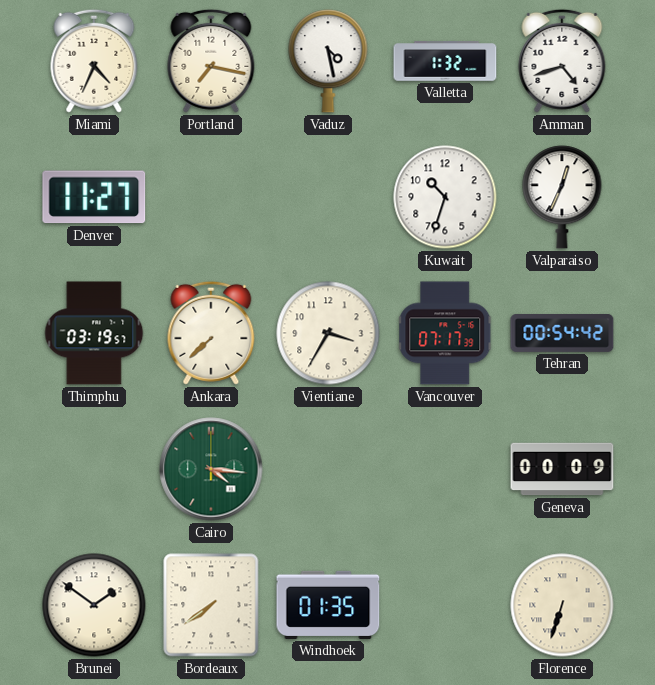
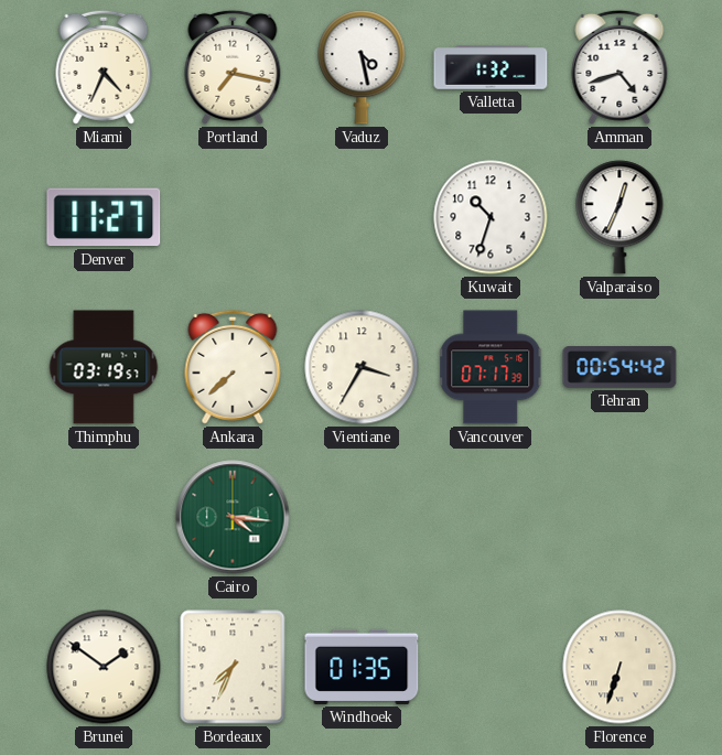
Geneva: 00:09 -> none
Bordeaux: 7:39 -> 7:34
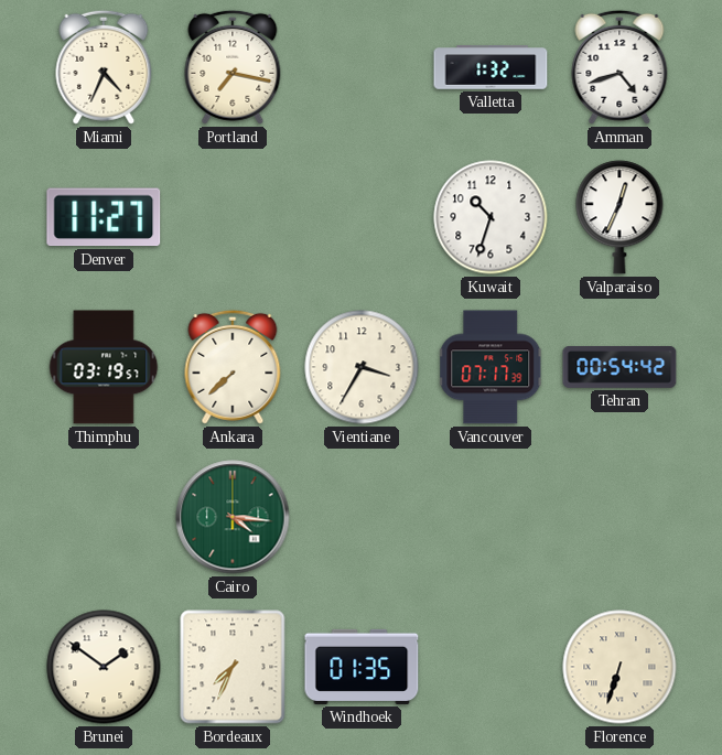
Vaduz: 4:28 -> none
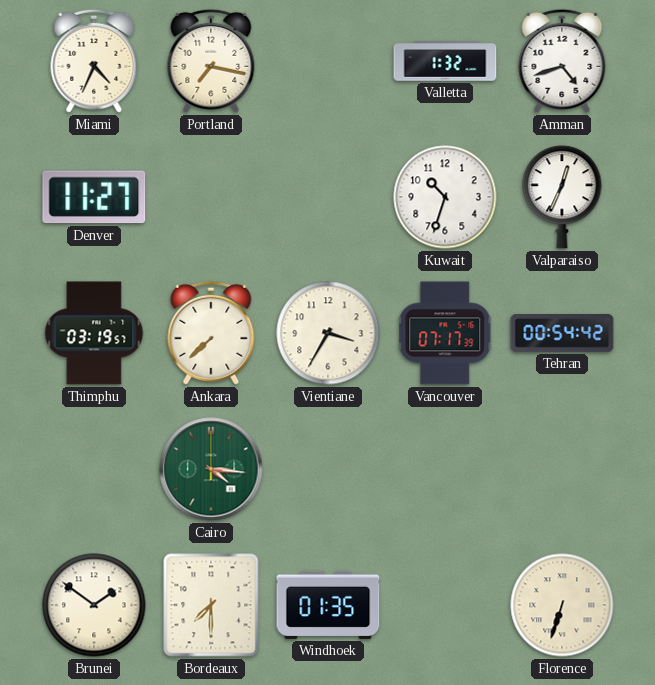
Bordeaux: 7:34 -> 7:30
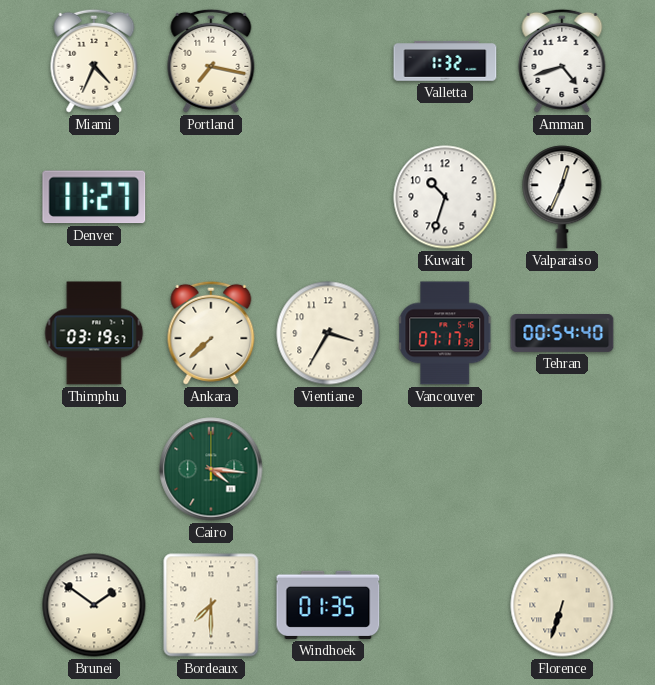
Tehran: 00:54:42 -> 00:54:40
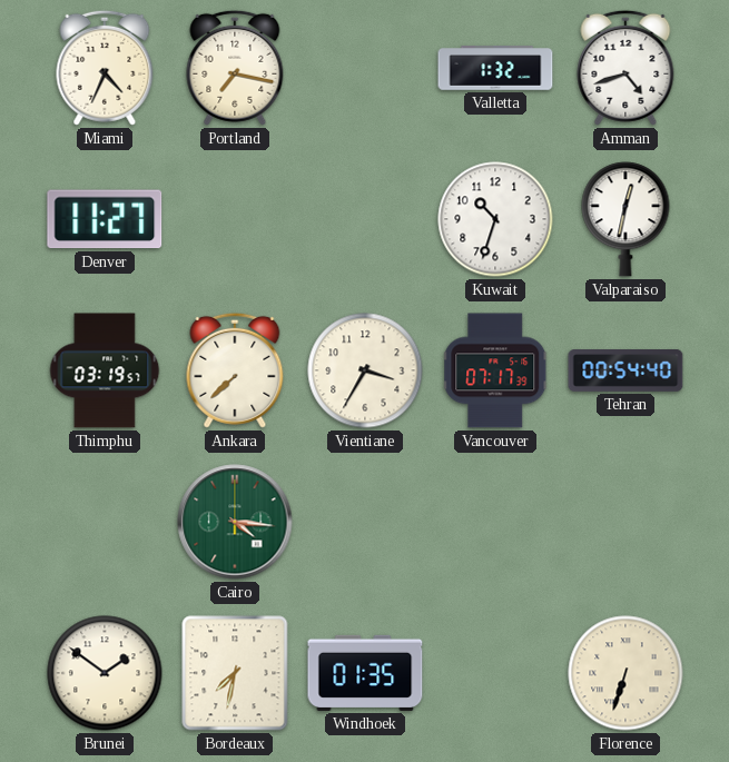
Valparaiso: 12:34 -> 12:32
Bordeaux: 7:30 -> 7:32
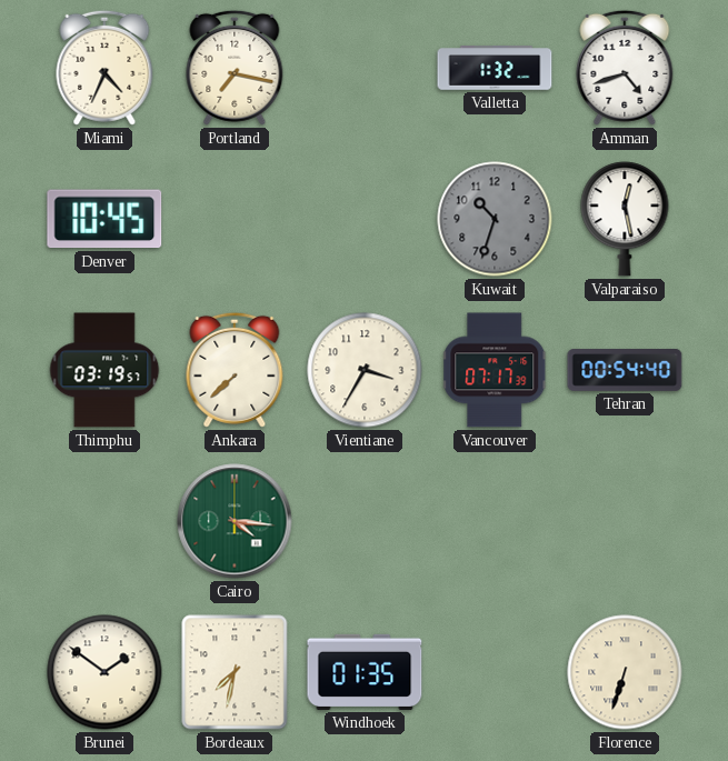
Denver: 11:27 -> 10:45
Kuwait dial: white -> grey
Valparaiso: 12:32 -> 12:28
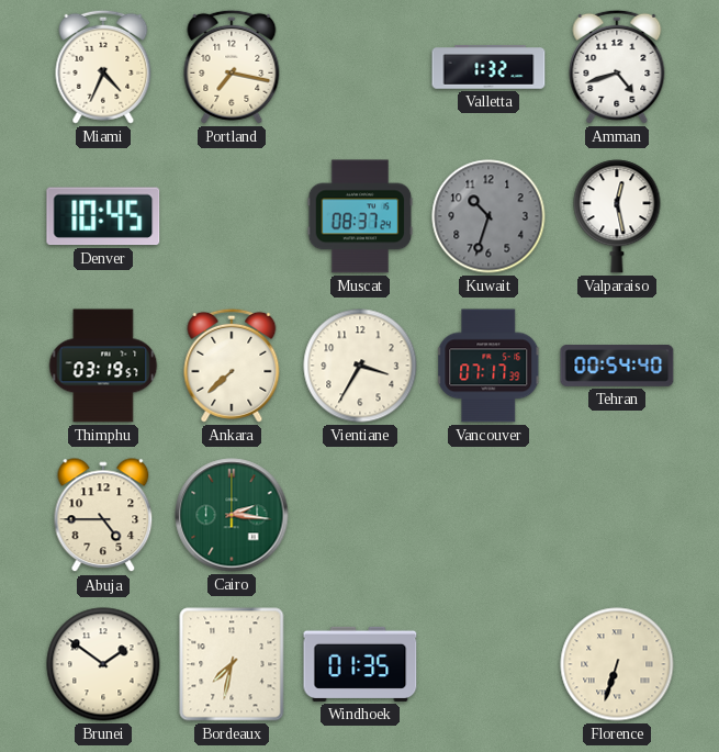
Muscat: none -> 08:37
Abuja: none -> 4:45
Cairo: 4:16 -> 2:16
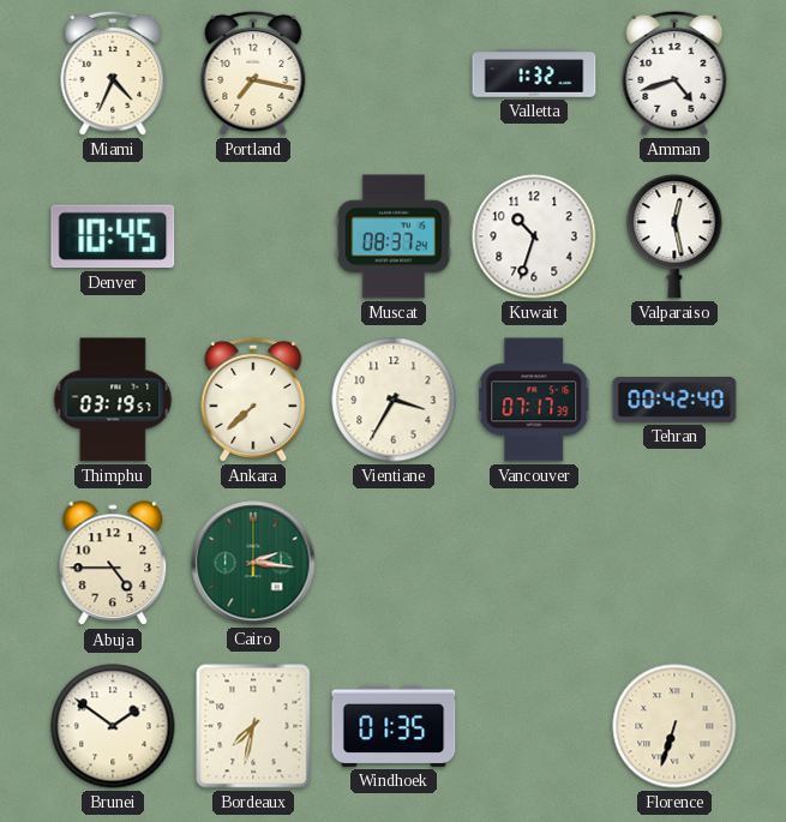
Kuwait dial: grey -> white
Tehran: 00:54 -> 00:42
